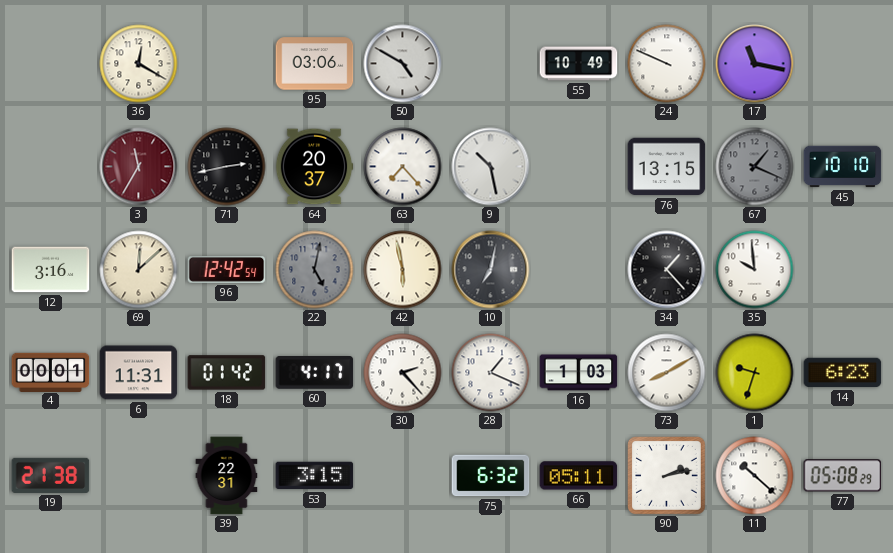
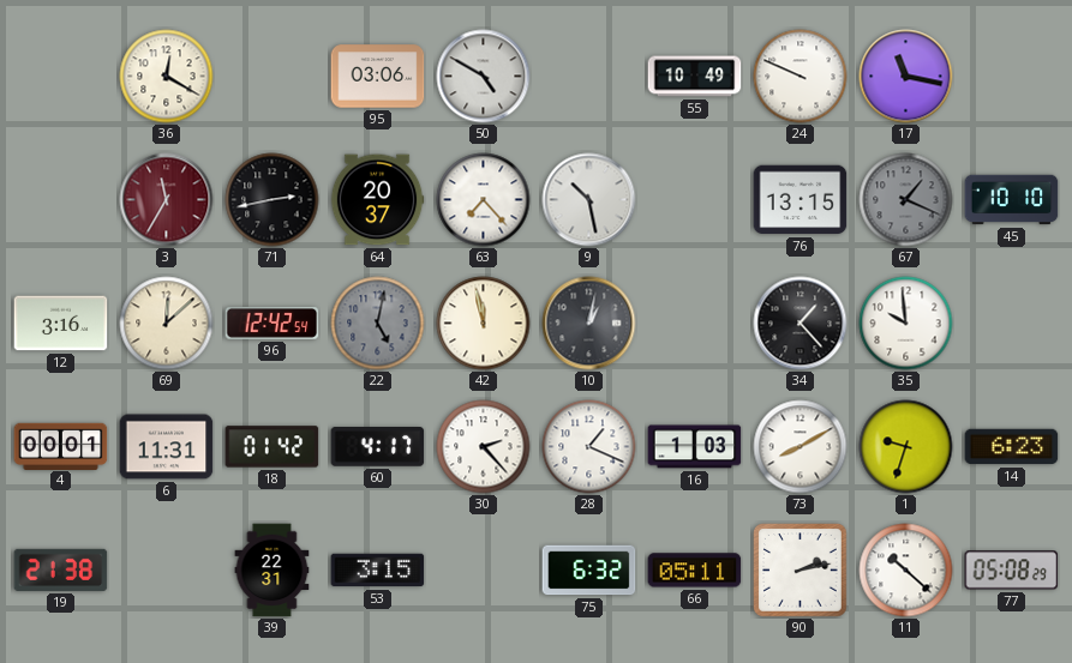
42: 5:58 -> 11:58
10: 7:02 -> 1:02
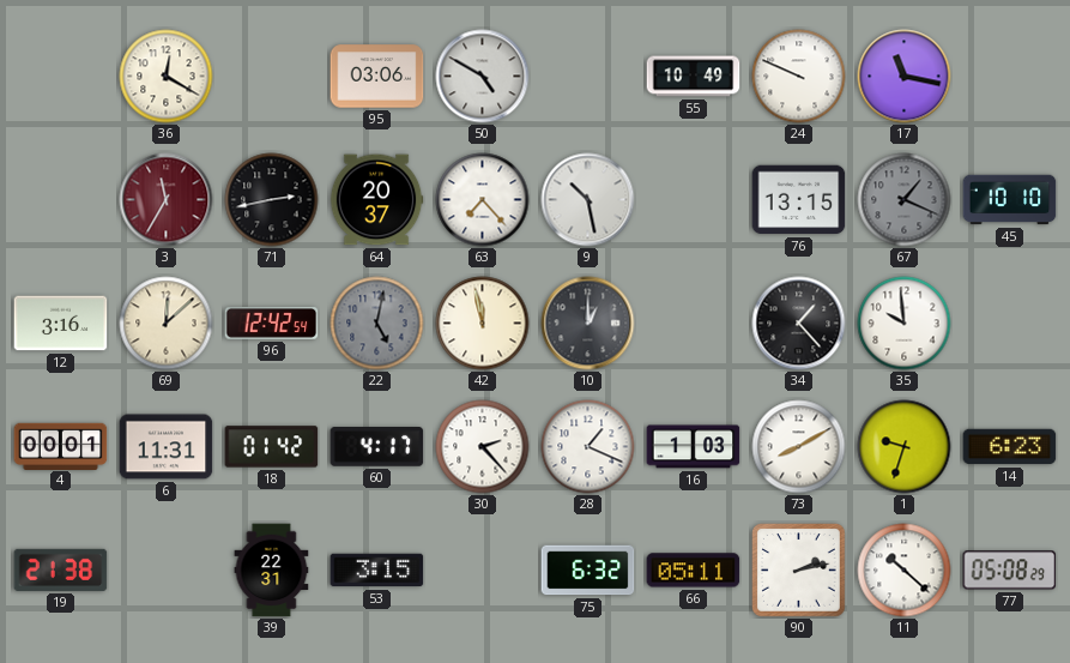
10: 1:02 -> 1:00
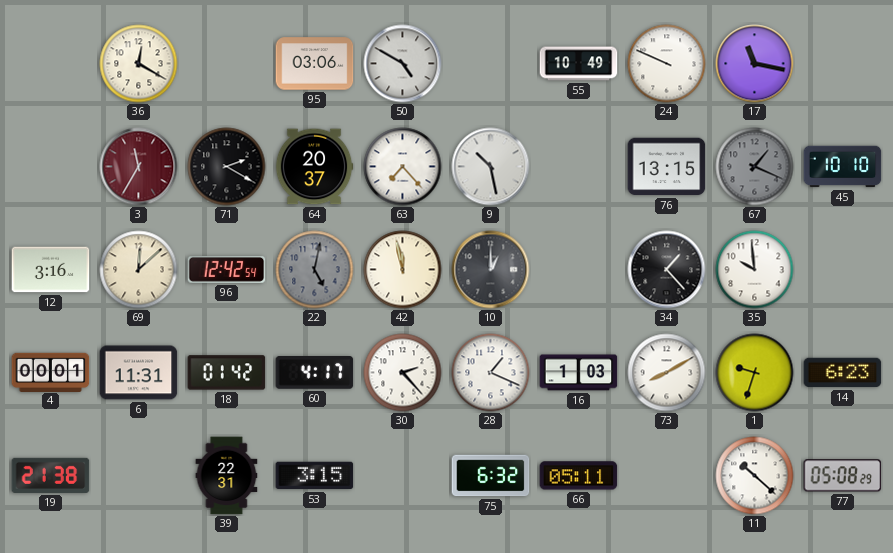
71: 2:43 -> 2:20
90: 2:13 -> none
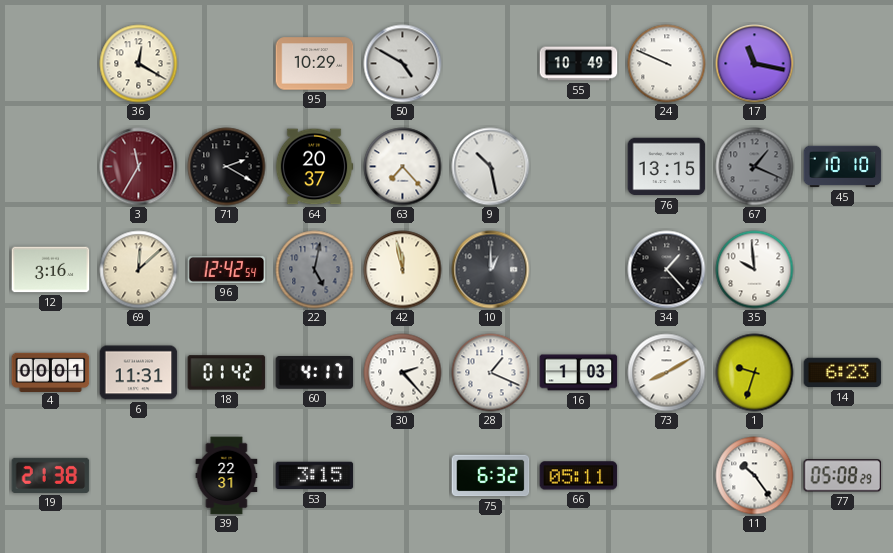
95: 03:06 -> 10:29
11: 10:22 -> 10:24
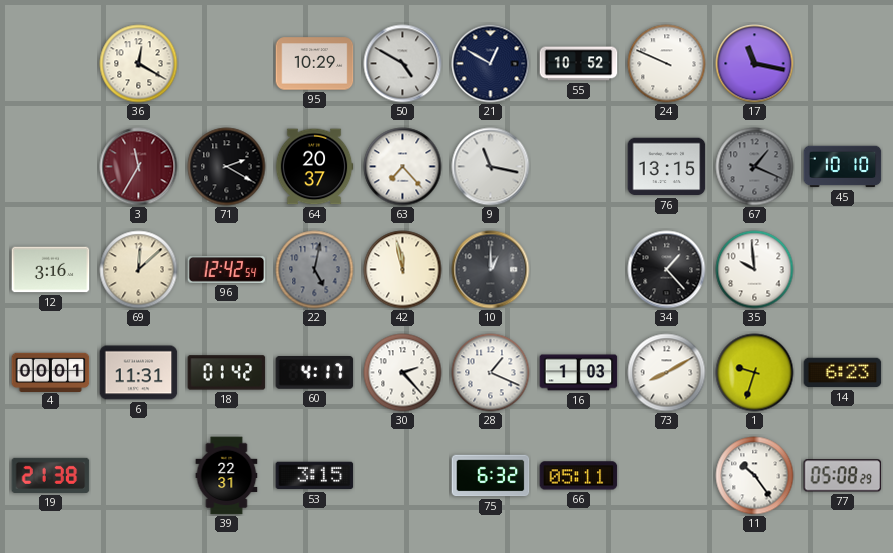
21: none -> 12:50
55: 10:49 -> 10:52
9: 10:28 -> 11:17
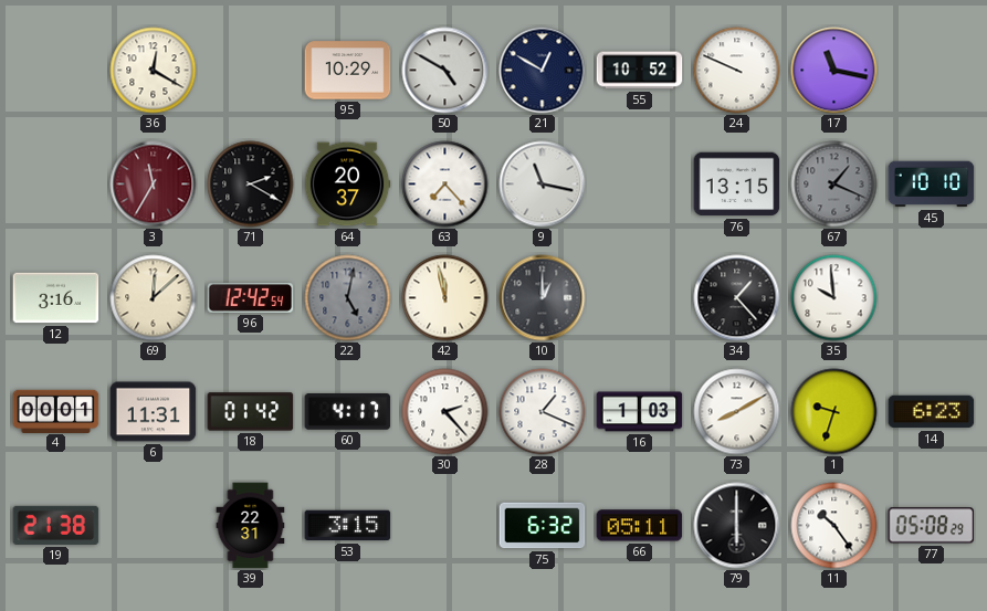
79: none -> 6:00
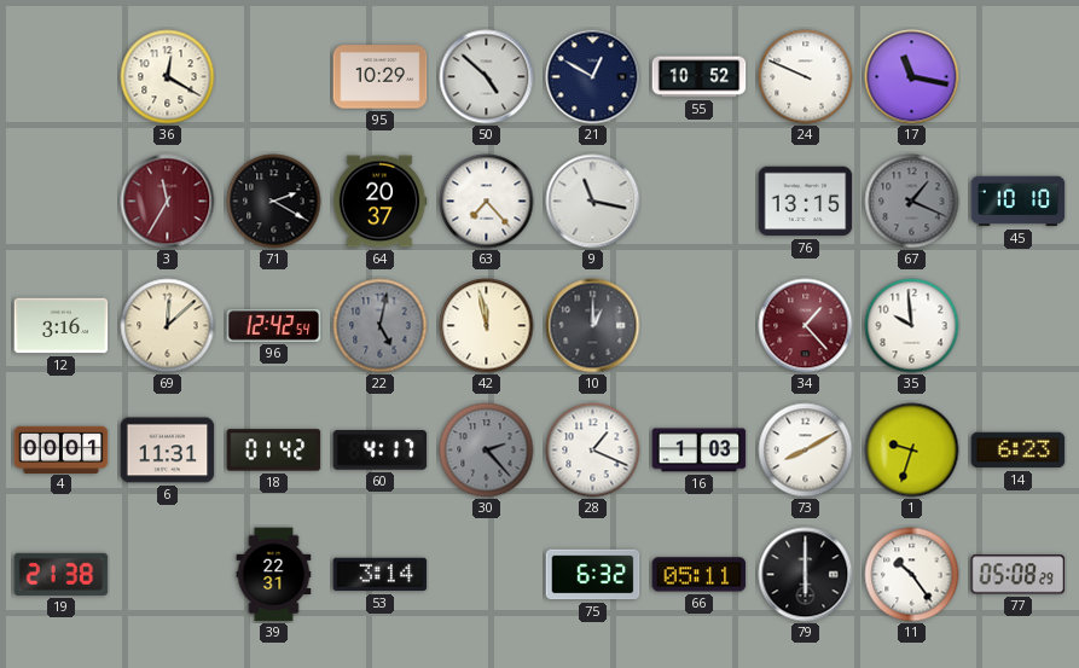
50: 4:50 -> 4:52
34 dial: black -> burgundy
30 dial: white -> grey
53: 3:15 -> 3:14
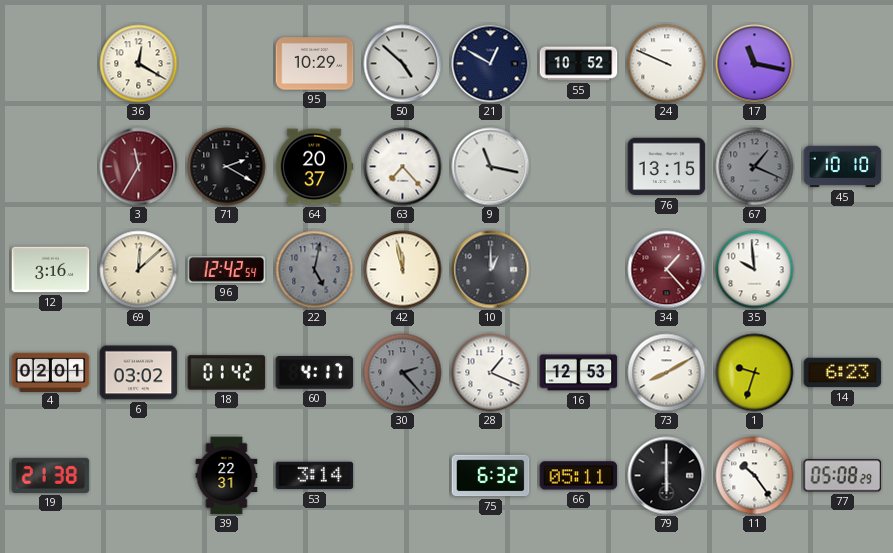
4: 00:01 -> 02:01
6: 11:31 -> 03:02
16: 1:03 -> 12:53
